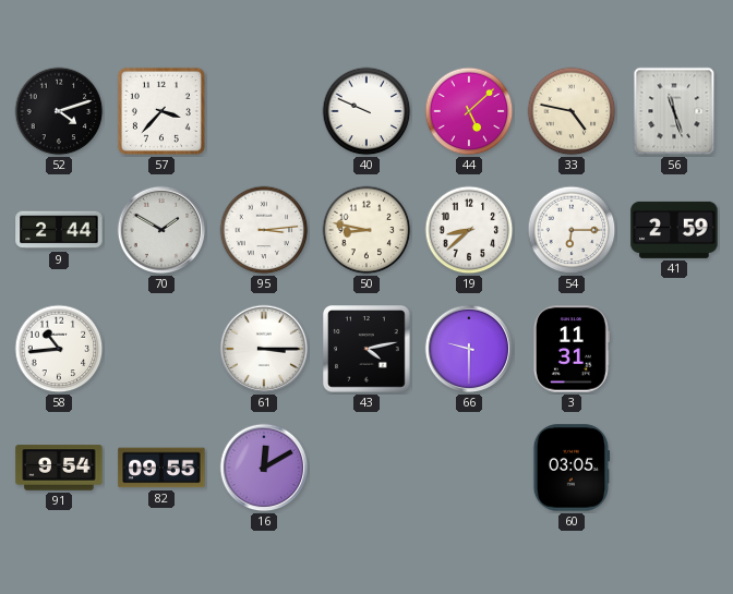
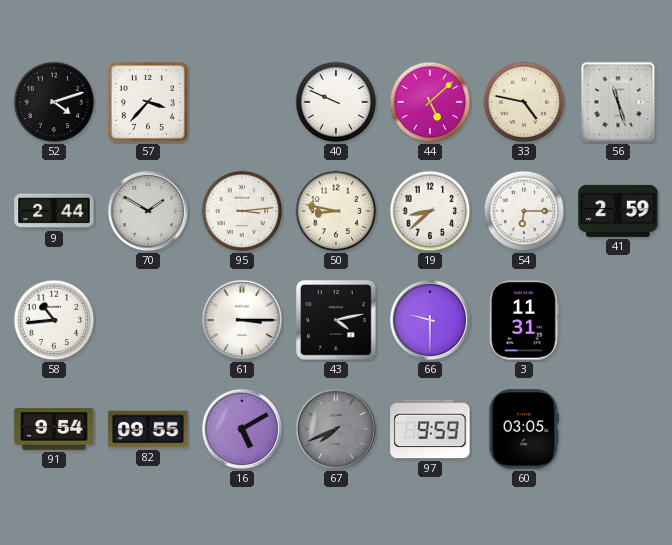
16: 12:10 -> 5:10
67: none -> 7:41
97: none -> 9:59
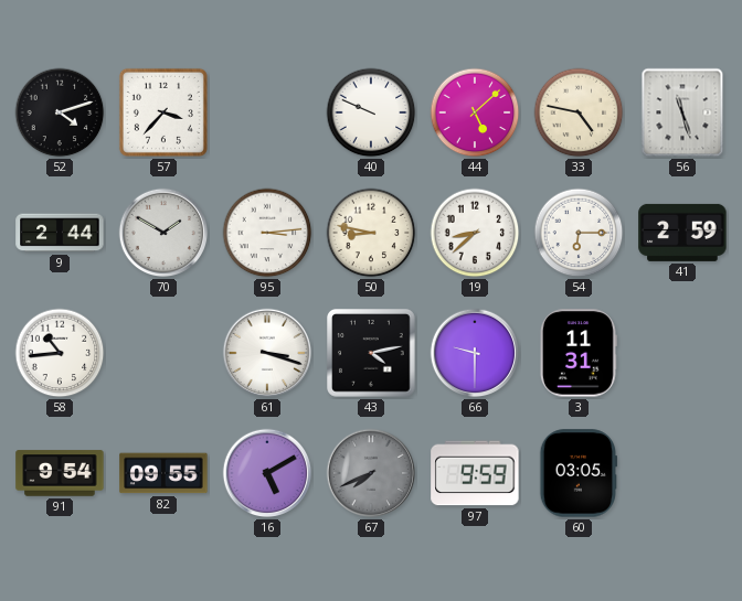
61: 3:15 -> 3:18
